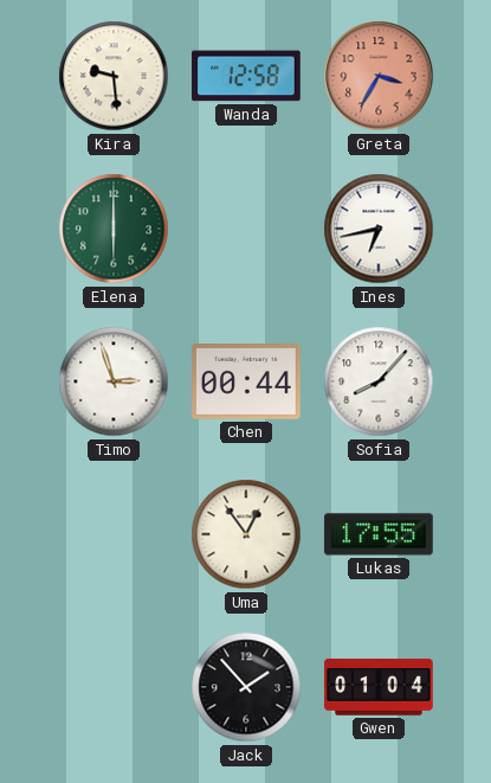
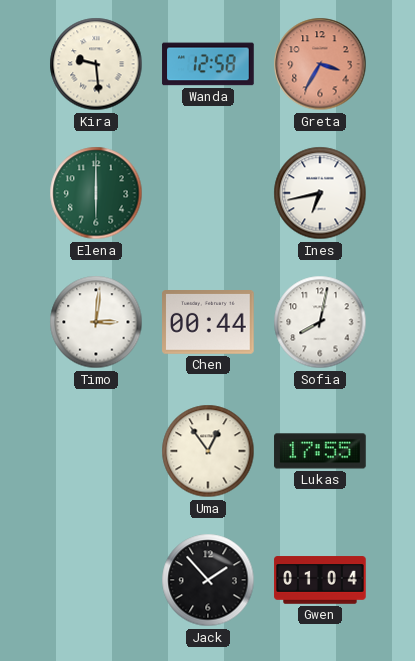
Timo: 2:57 -> 3:01
Sofia: 8:07 -> 8:02
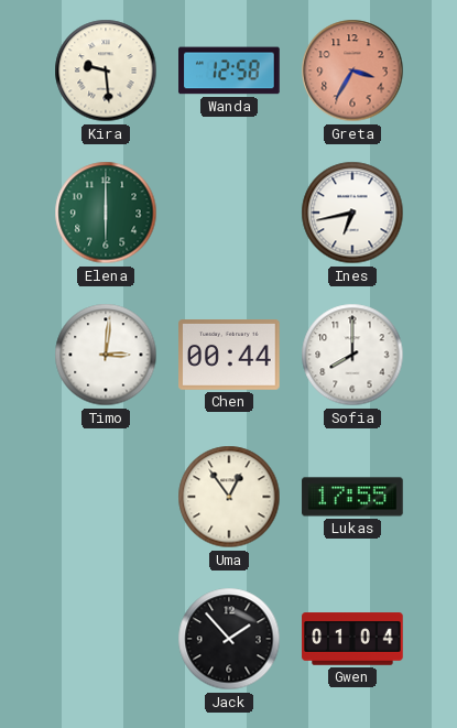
Sofia: 8:02 -> 8:00
